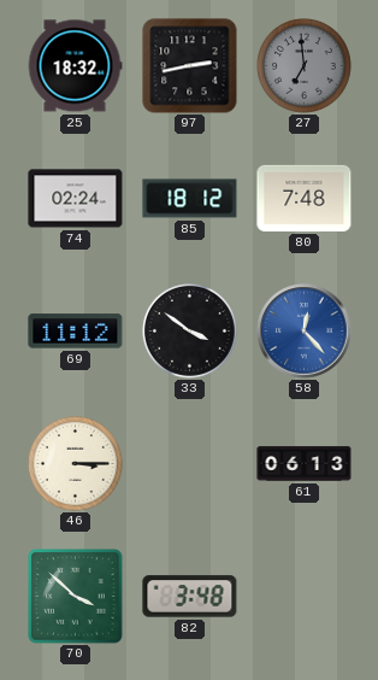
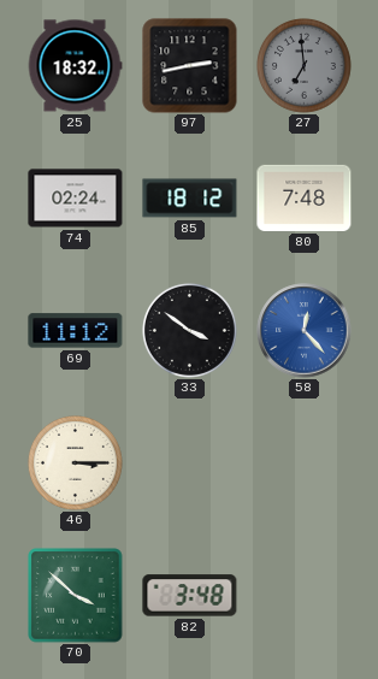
61: 06:13 -> none
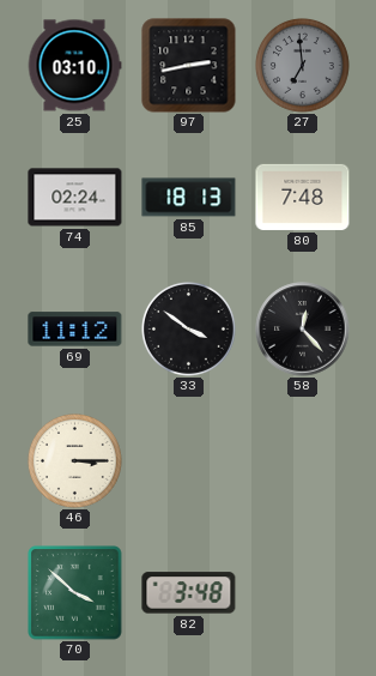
25: 18:32 -> 03:10
85: 18:12 -> 18:13
58 dial: blue -> black
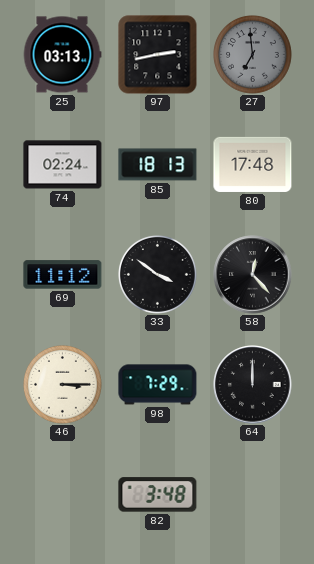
25: 03:10 -> 03:13
80: 7:48 -> 17:48
98: none -> 7:29
64: none -> 12:00
70: 3:52 -> none
